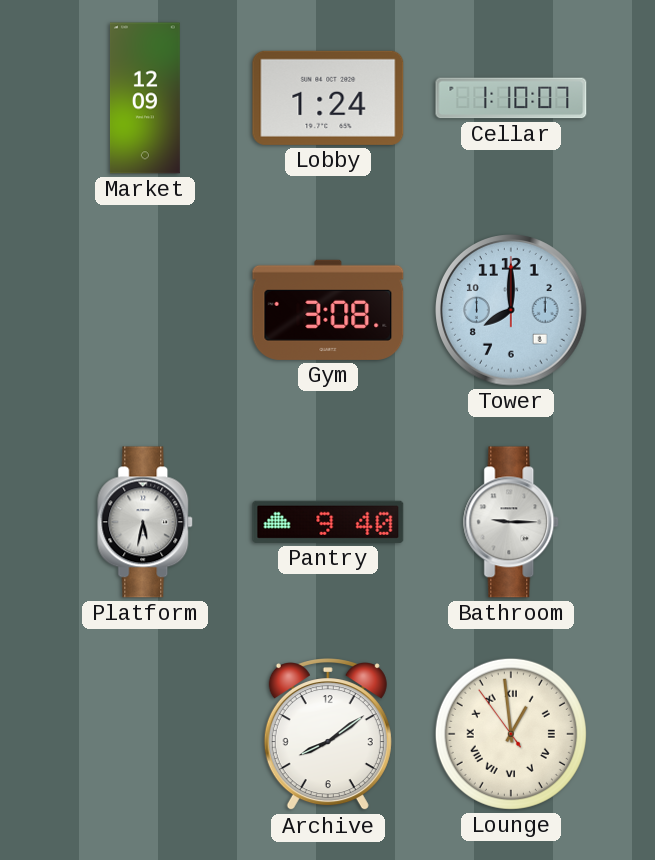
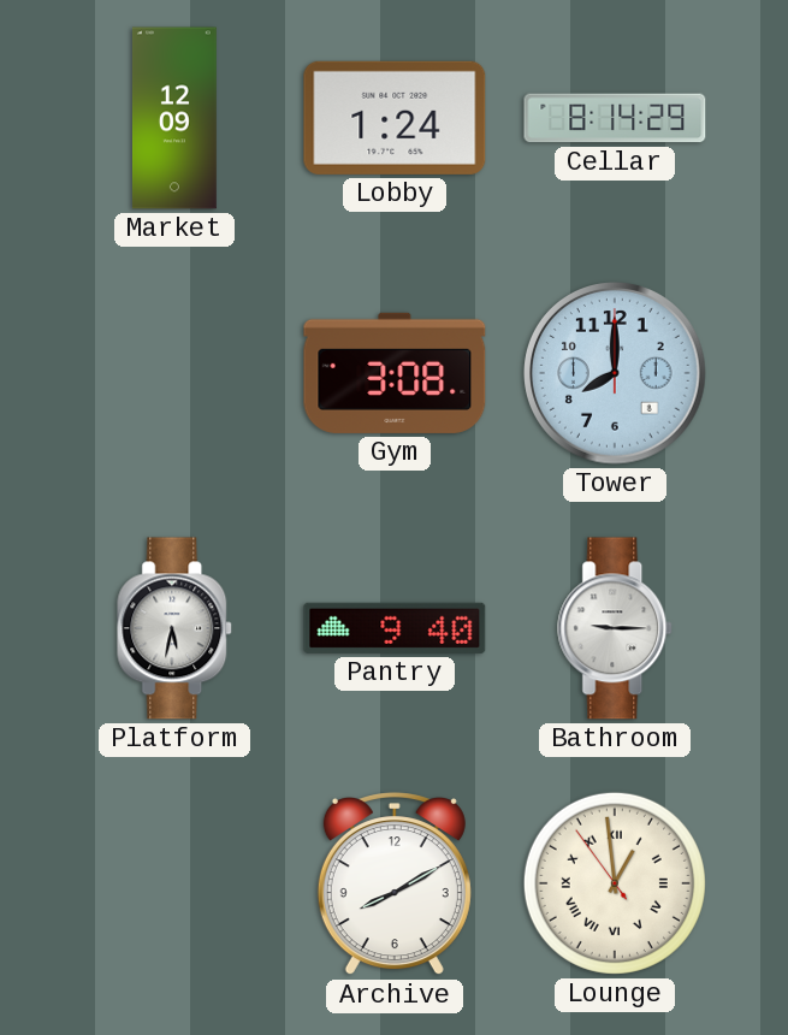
Cellar: 1:10 -> 8:14
Archive: 8:09 -> 8:10
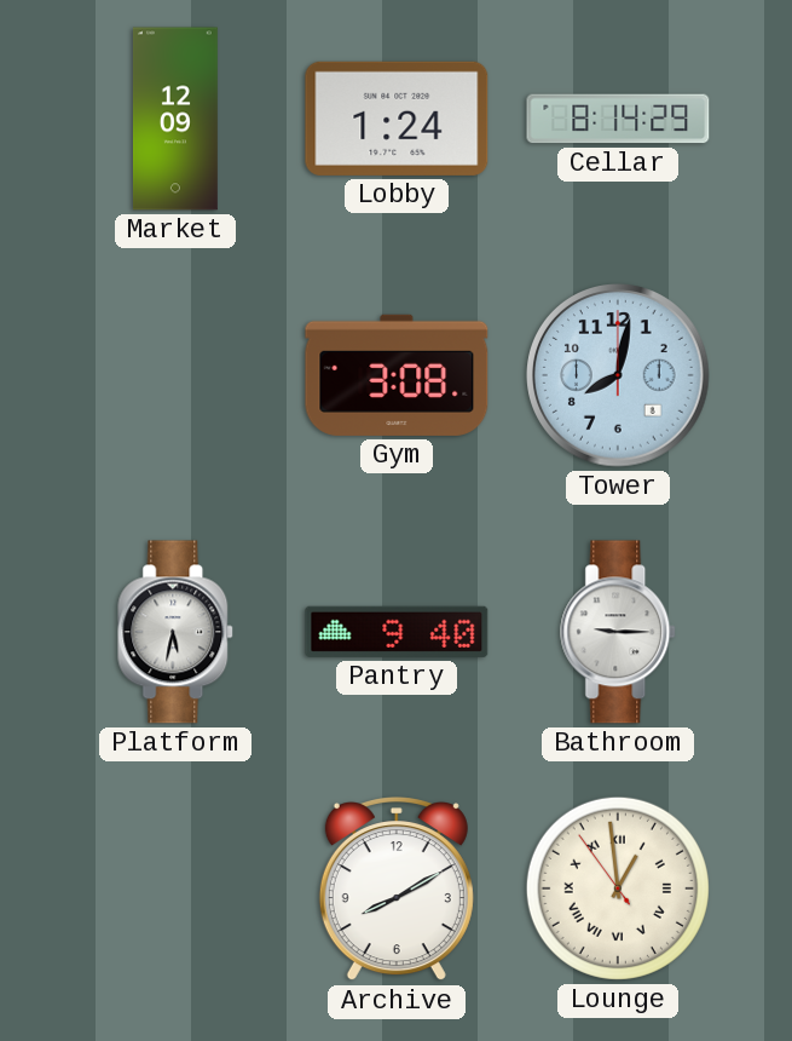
Tower: 8:00 -> 8:02
